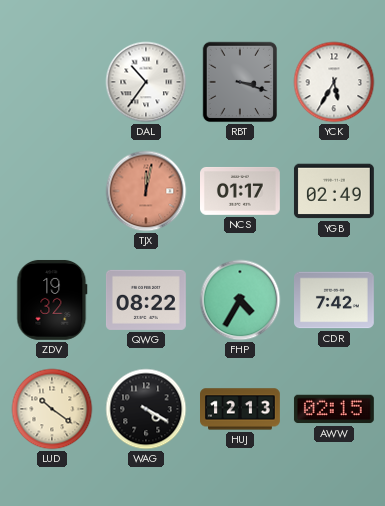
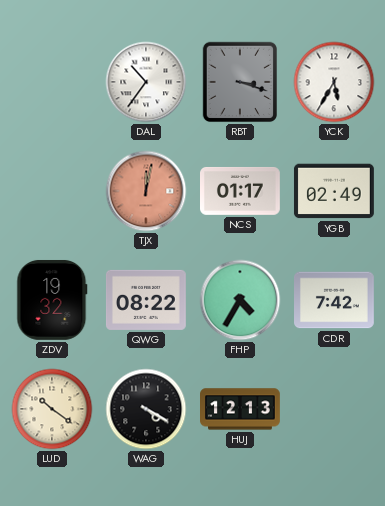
AWW: 02:15 -> none
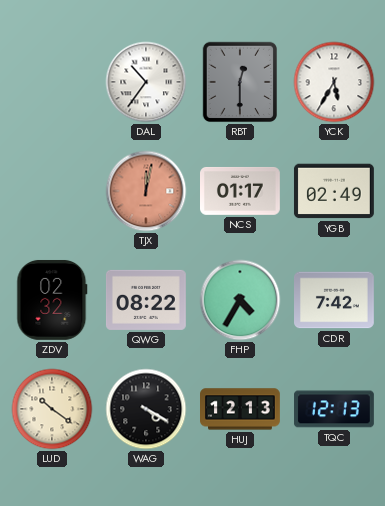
RBT: 3:18 -> 12:30
ZDV: 19:32 -> 02:32
TQC: none -> 12:13
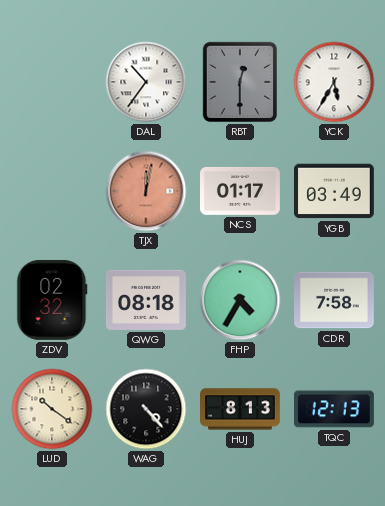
YGB: 02:49 -> 03:49
QWG: 08:22 -> 08:18
CDR: 7:42 -> 7:58
WAG: 4:20 -> 4:23
HUJ: 12:13 -> 8:13
